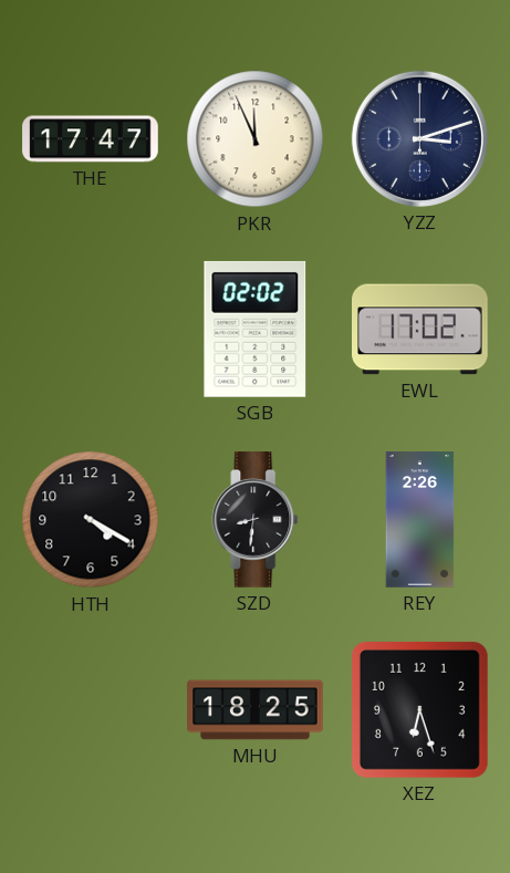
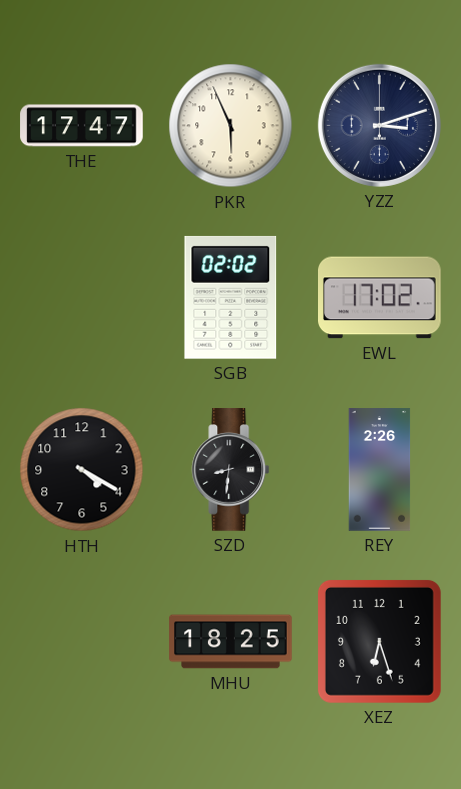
PKR: 11:56 -> 5:56
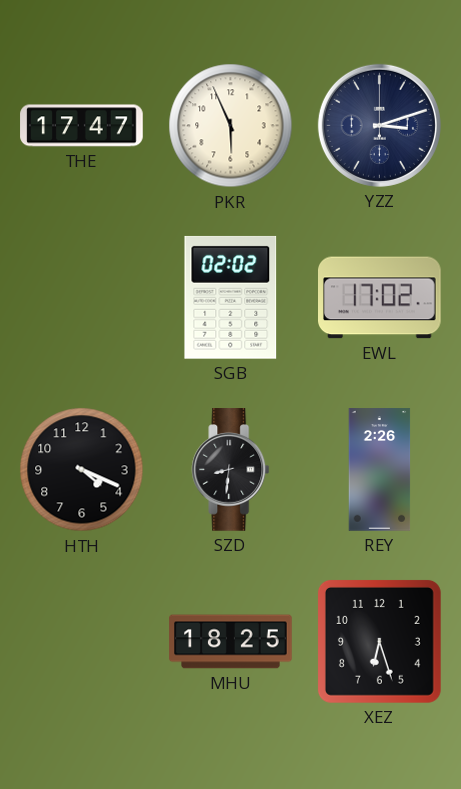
HTH: 4:20 -> 4:19
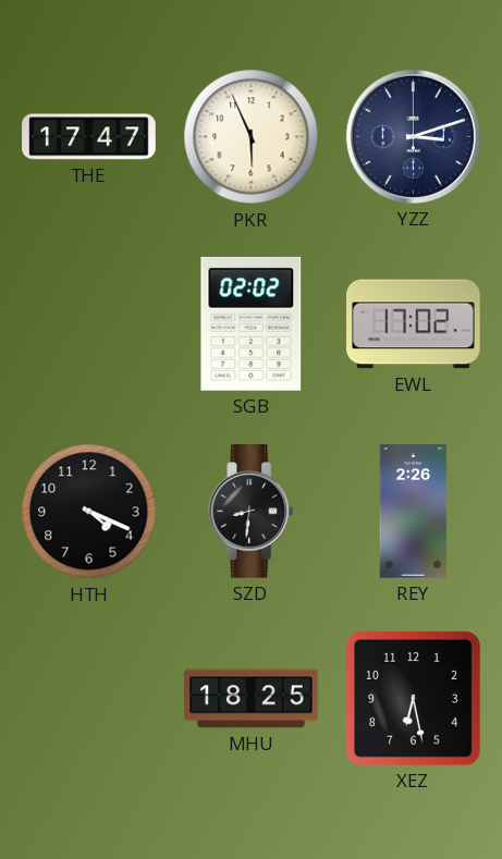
XEZ: 6:27 -> 6:28
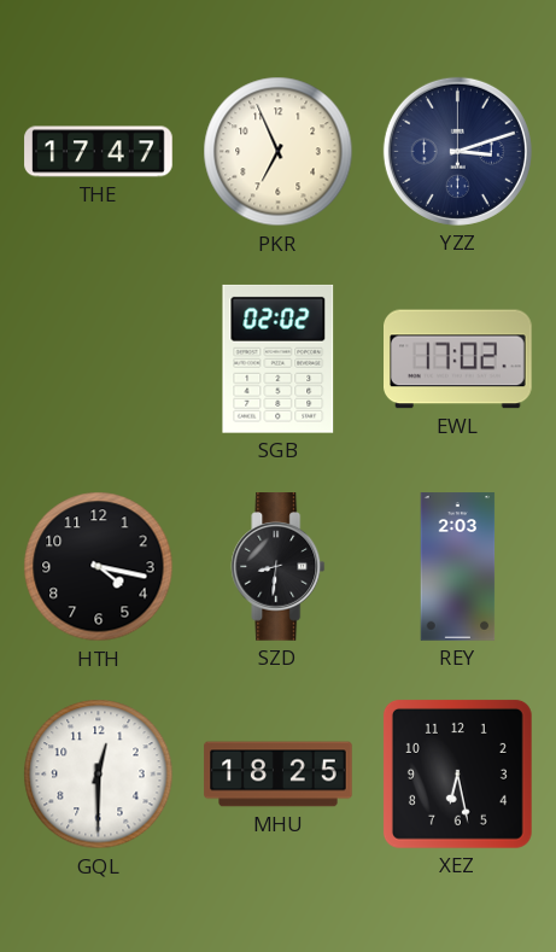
PKR: 5:56 -> 6:56
HTH: 4:19 -> 4:17
REY: 2:26 -> 2:03
GQL: none -> 12:30
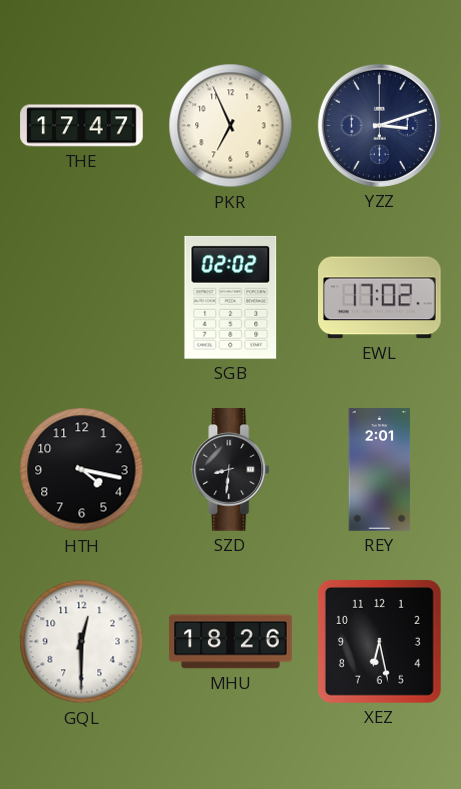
REY: 2:03 -> 2:01
MHU: 18:25 -> 18:26
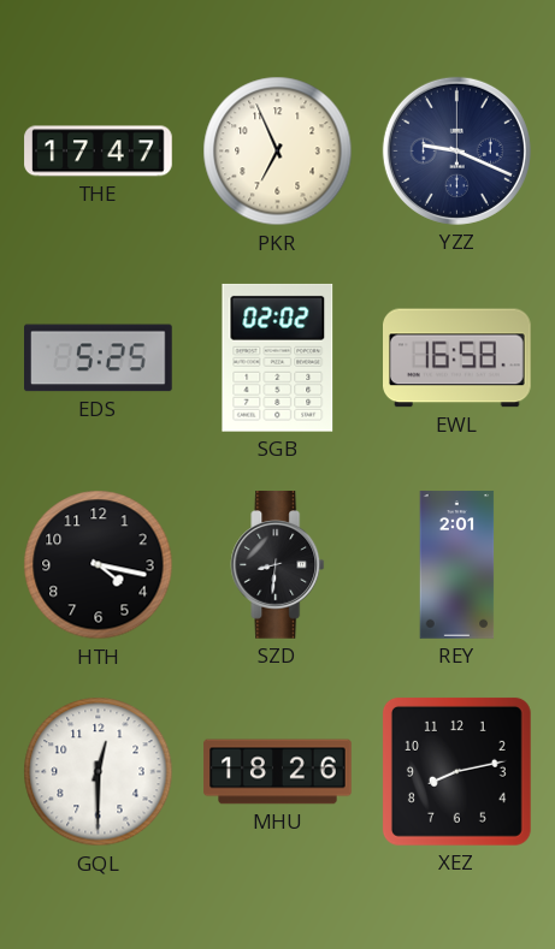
YZZ: 3:12 -> 9:19
EDS: none -> 5:25
EWL: 17:02 -> 16:58
XEZ: 6:28 -> 8:13
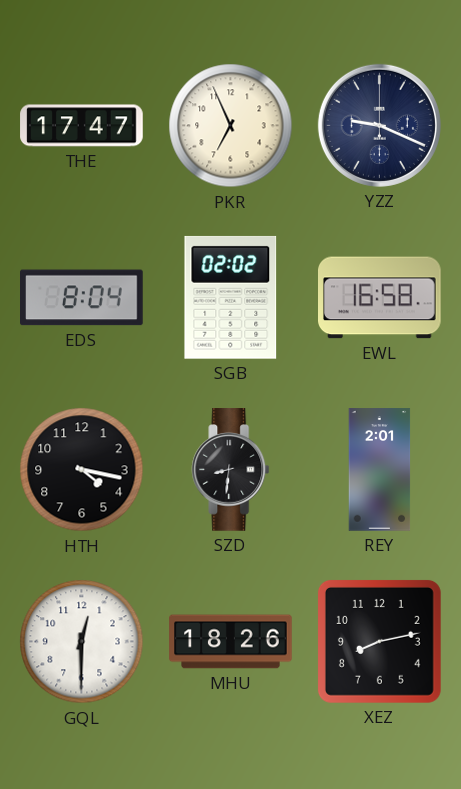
EDS: 5:25 -> 8:04
